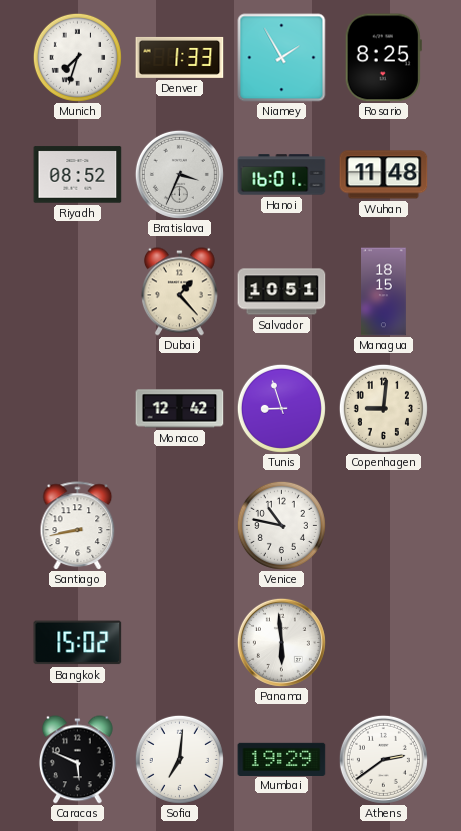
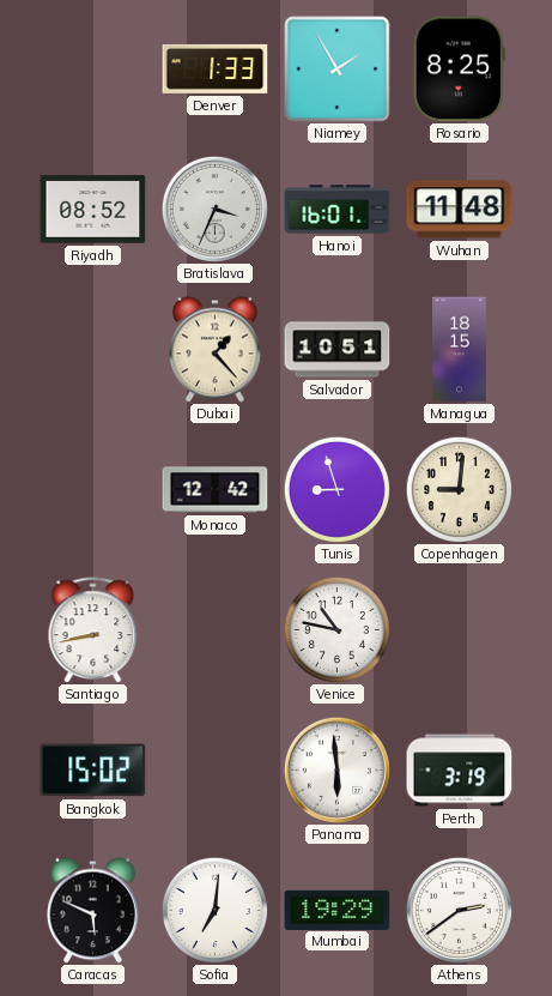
Munich: 7:33 -> none
Perth: none -> 3:19
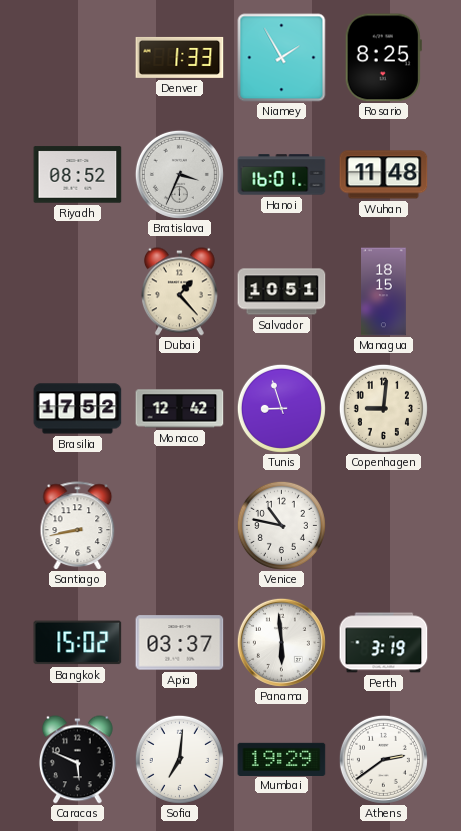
Brasilia: none -> 17:52
Apia: none -> 03:37
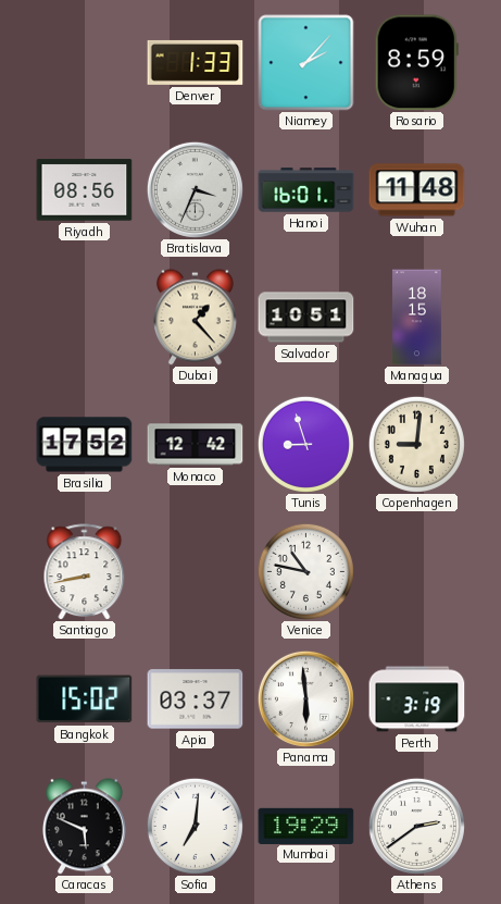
Niamey: 1:55 -> 2:07
Rosario: 8:25 -> 8:59
Riyadh: 08:52 -> 08:56
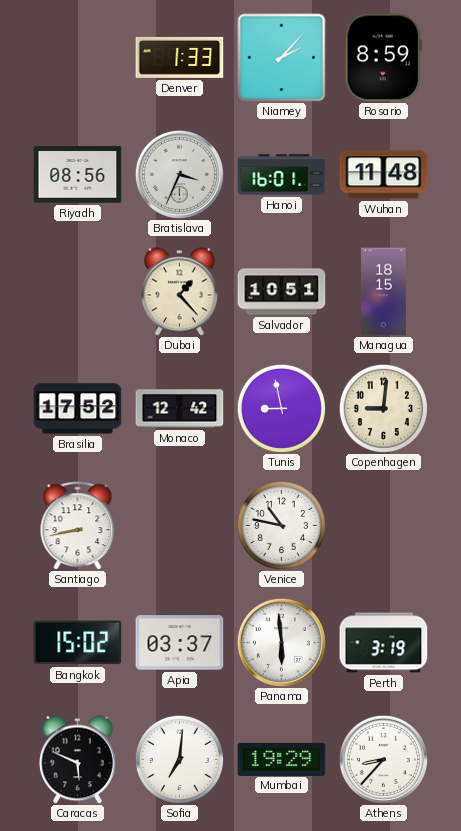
Tunis: 8:57 -> 8:58
Athens: 2:39 -> 8:37
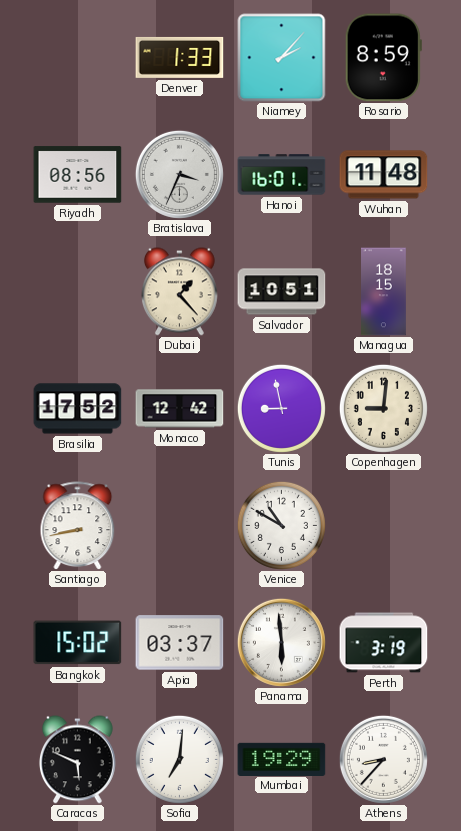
Venice: 10:47 -> 10:50
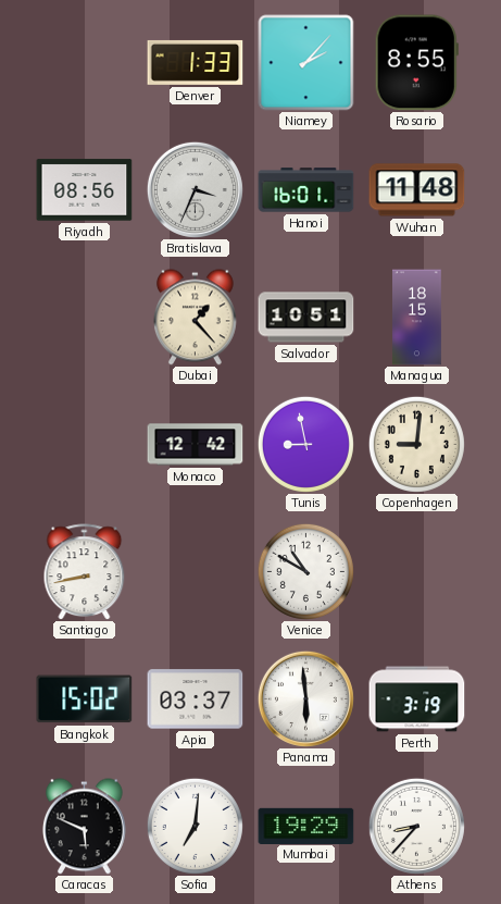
Rosario: 8:59 -> 8:55
Brasilia: 17:52 -> none
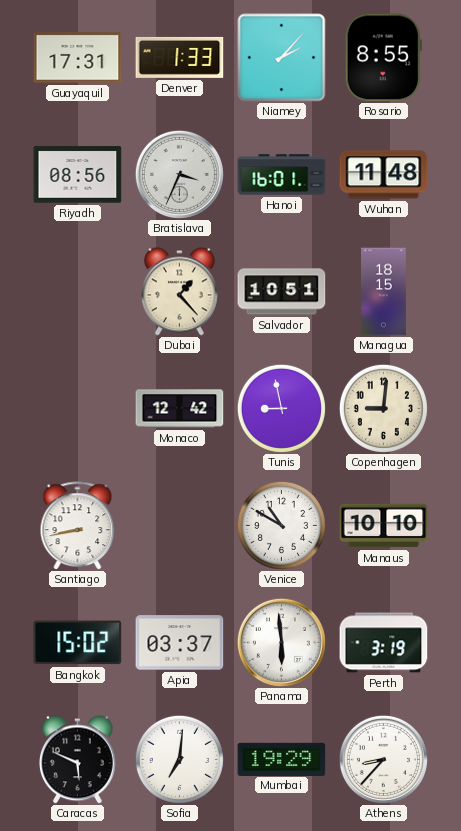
Guayaquil: none -> 17:31
Manaus: none -> 10:10
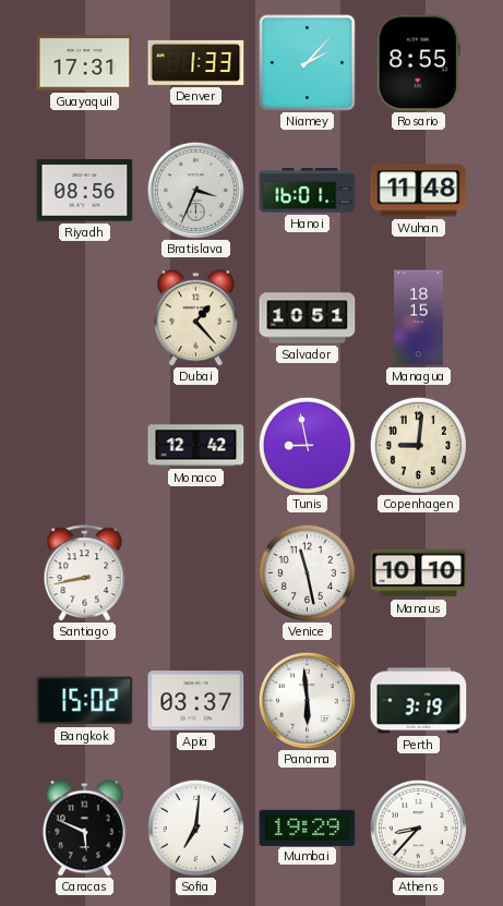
Venice: 10:50 -> 11:28
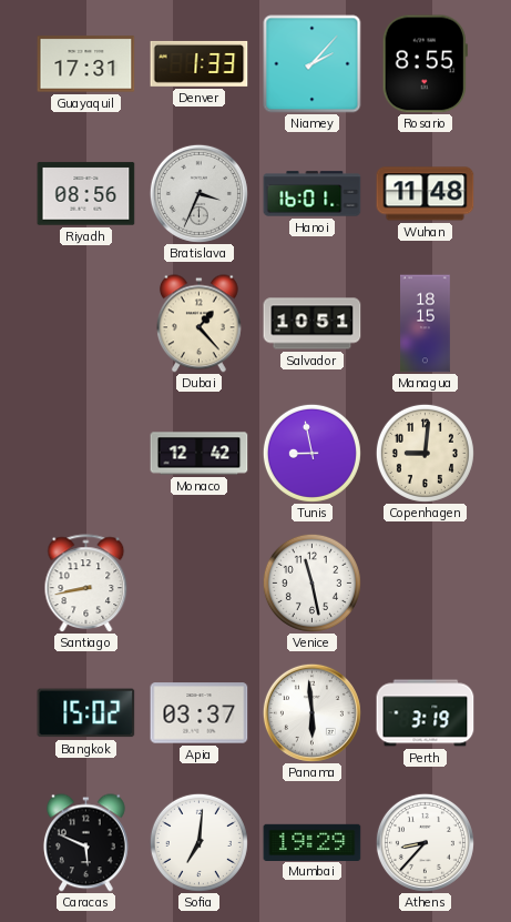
Manaus: 10:10 -> none
